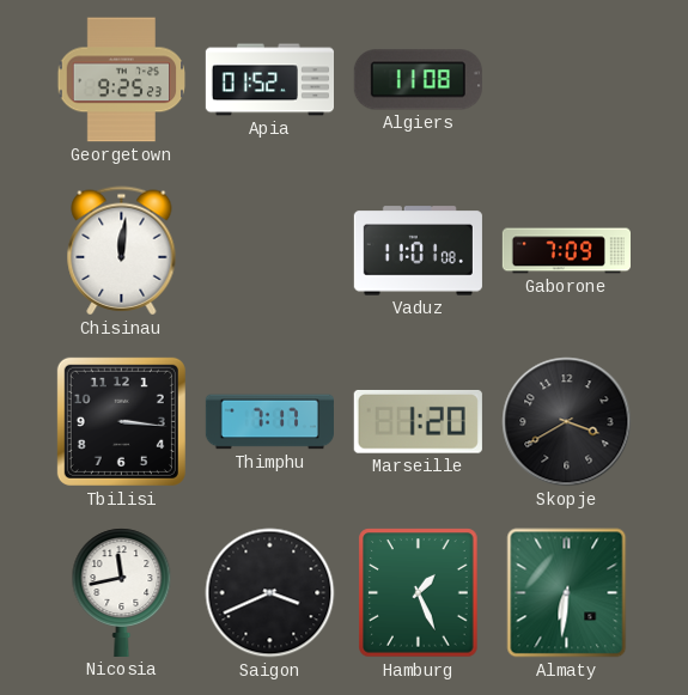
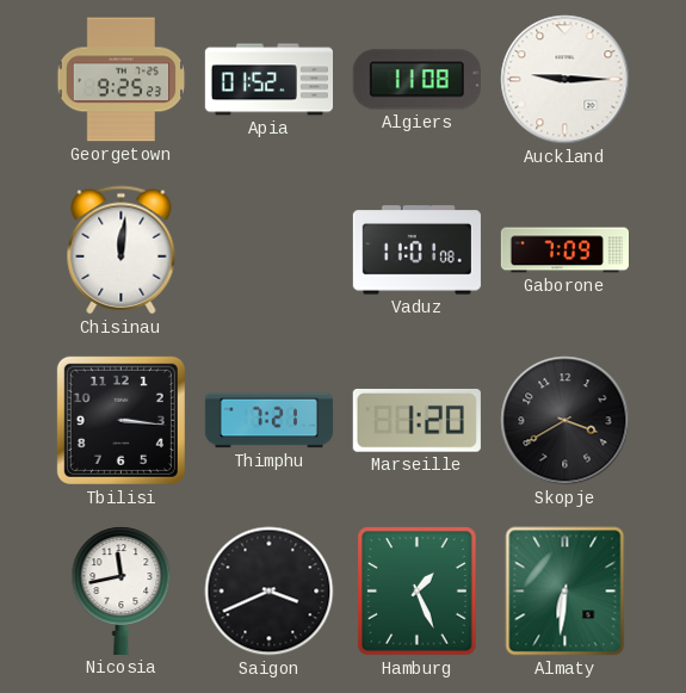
Auckland: none -> 9:15
Thimphu: 7:17 -> 7:21
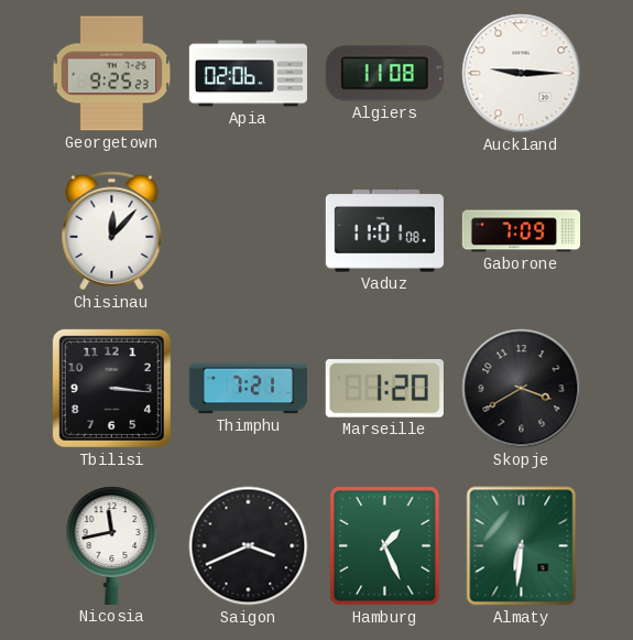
Apia: 01:52 -> 02:06
Chisinau: 12:01 -> 12:07
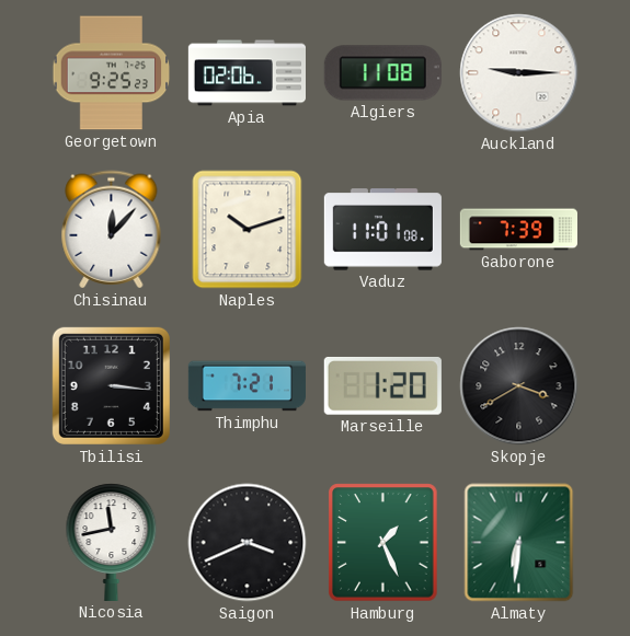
Naples: none -> 10:12
Gaborone: 7:09 -> 7:39
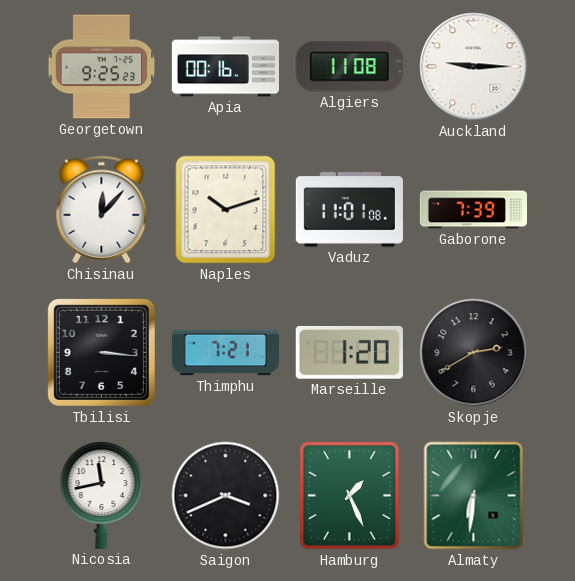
Apia: 02:06 -> 00:16
Skopje: 3:40 -> 2:40
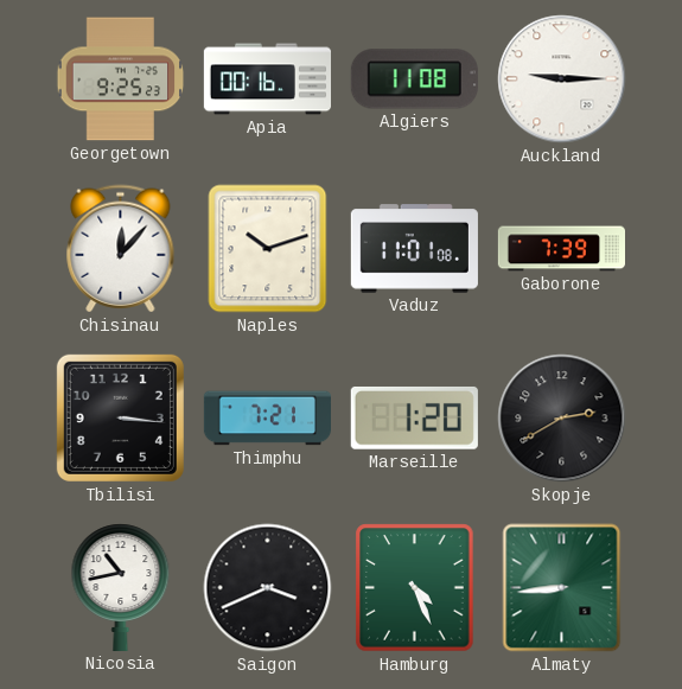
Nicosia: 11:43 -> 10:43
Hamburg: 1:26 -> 4:26
Almaty: 6:31 -> 8:44
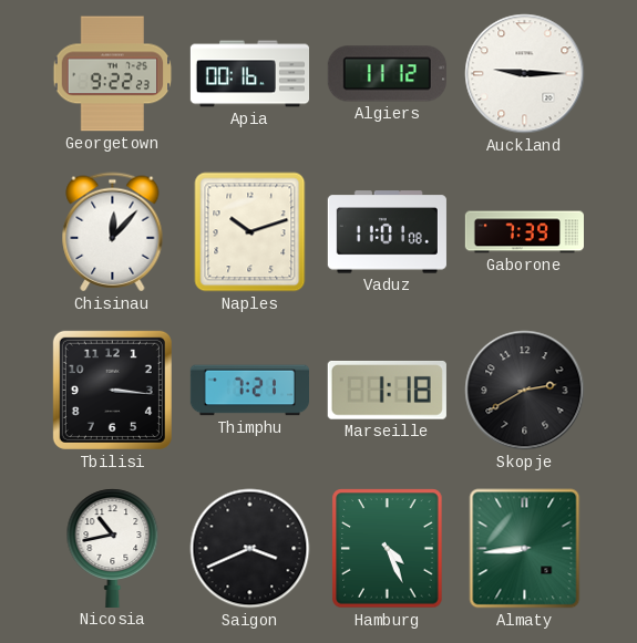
Georgetown: 9:25 -> 9:22
Algiers: 11:08 -> 11:12
Marseille: 1:20 -> 1:18
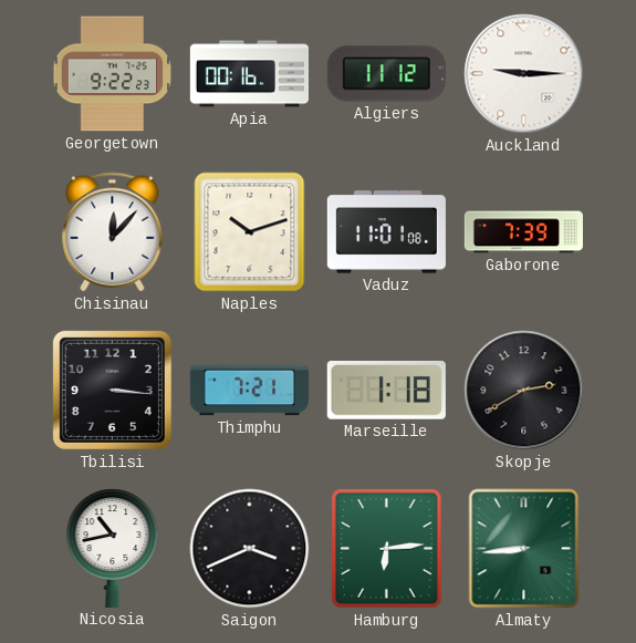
Hamburg: 4:26 -> 6:14
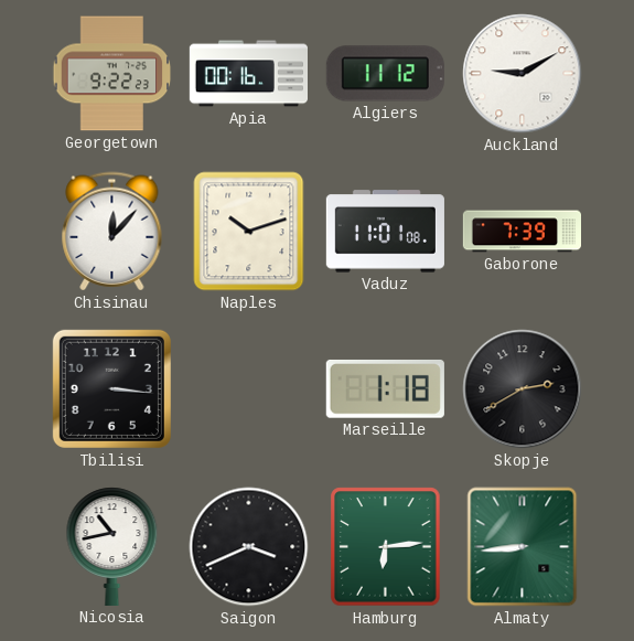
Auckland: 9:15 -> 9:10
Thimphu: 7:21 -> none
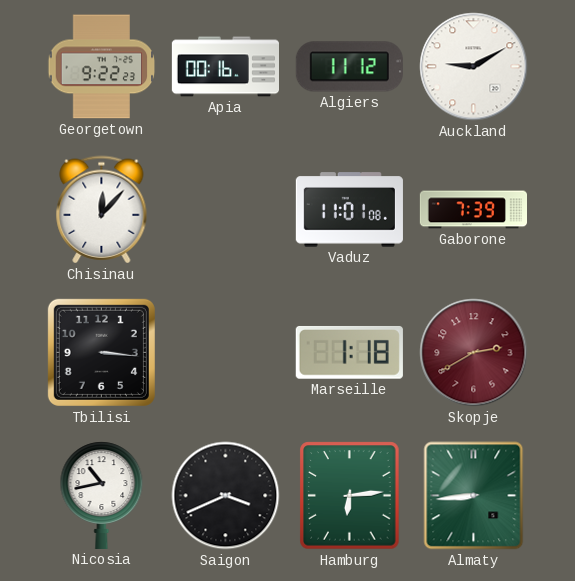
Naples: 10:12 -> none
Skopje dial: black -> burgundy
